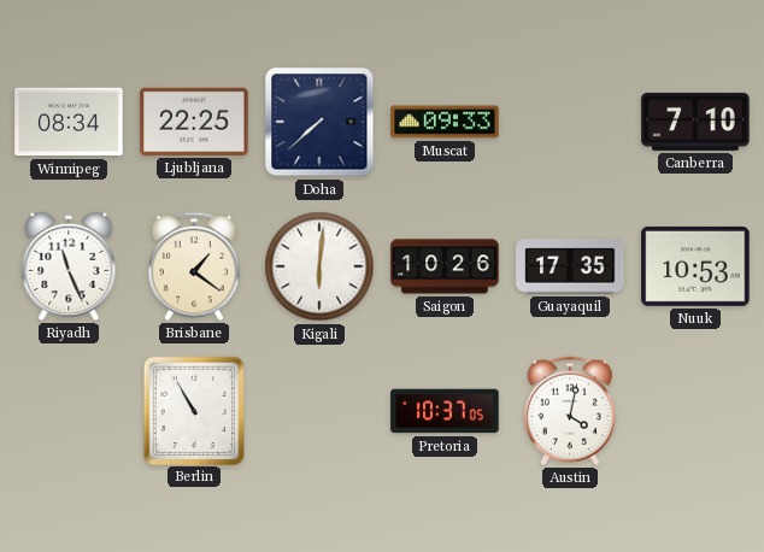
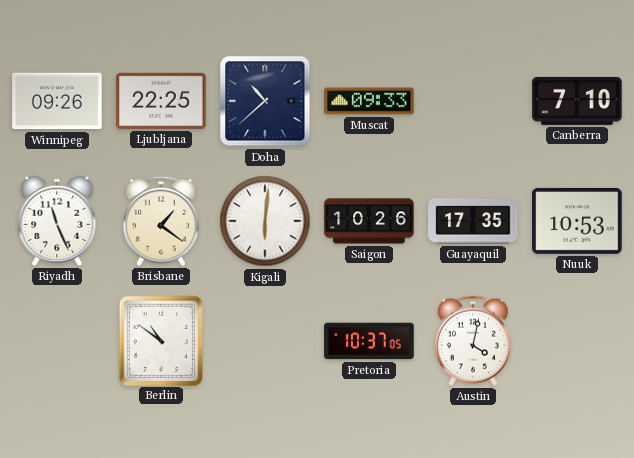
Winnipeg: 08:34 -> 09:26
Doha: 7:38 -> 10:38
Berlin: 10:55 -> 10:51
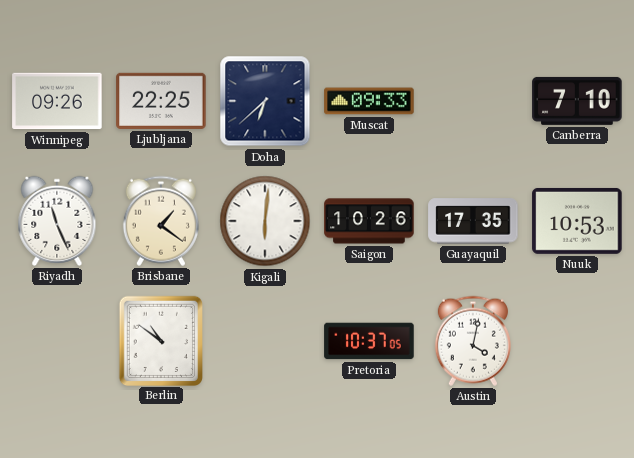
Doha: 10:38 -> 6:38
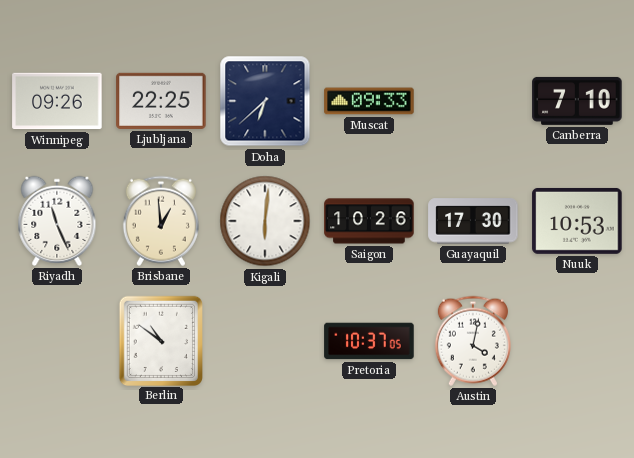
Brisbane: 1:21 -> 12:59
Guayaquil: 17:35 -> 17:30
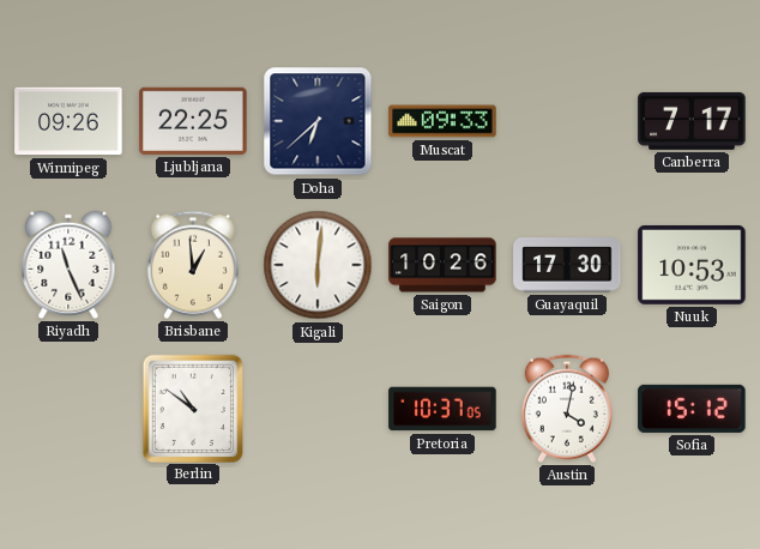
Canberra: 7:10 -> 7:17
Sofia: none -> 15:12
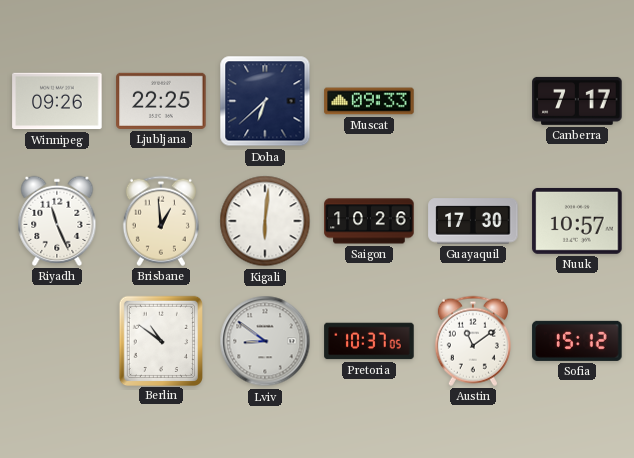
Nuuk: 10:53 -> 10:57
Lviv: none -> 8:51
Austin: 4:02 -> 11:09
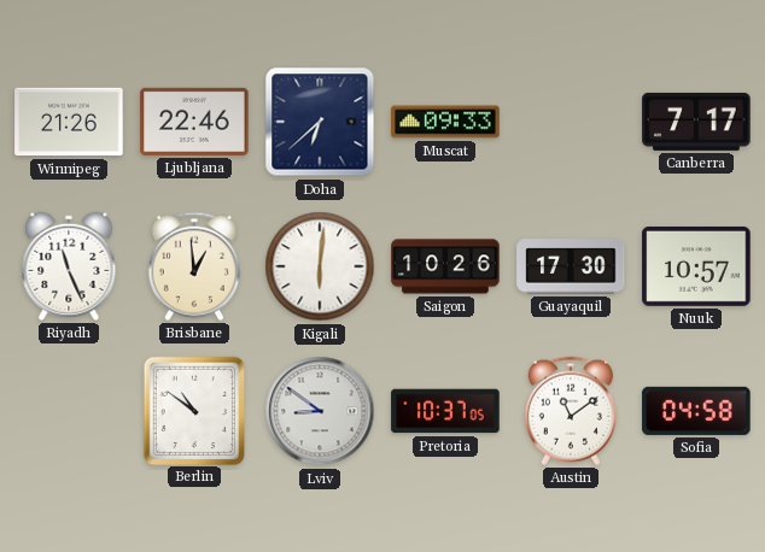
Winnipeg: 09:26 -> 21:26
Ljubljana: 22:25 -> 22:46
Sofia: 15:12 -> 04:58
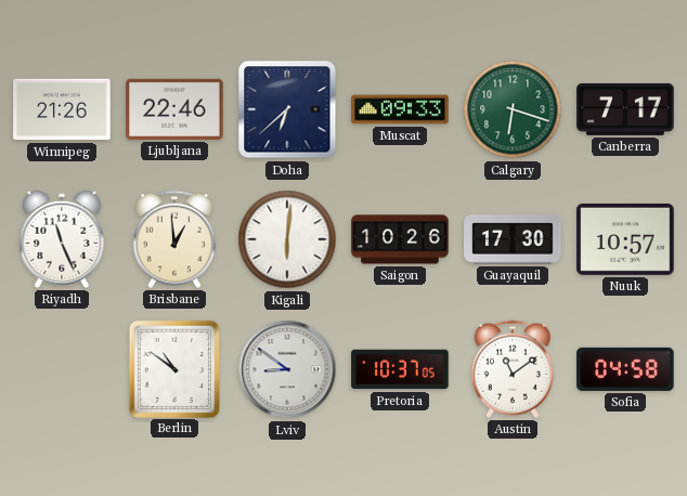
Calgary: none -> 6:18
